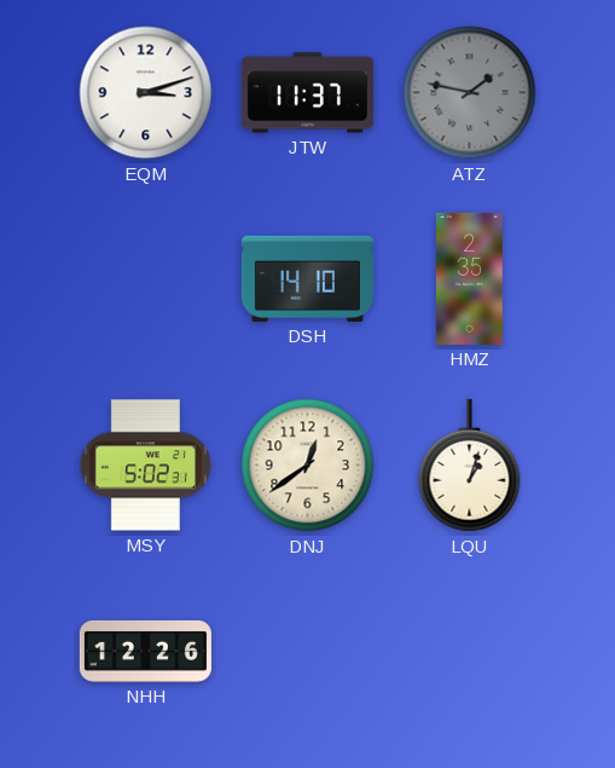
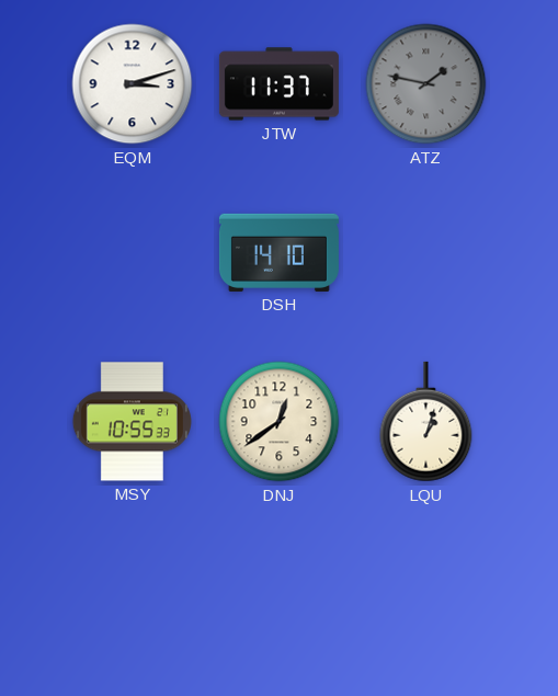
HMZ: 2:35 -> none
MSY: 5:02 -> 10:55
NHH: 12:26 -> none
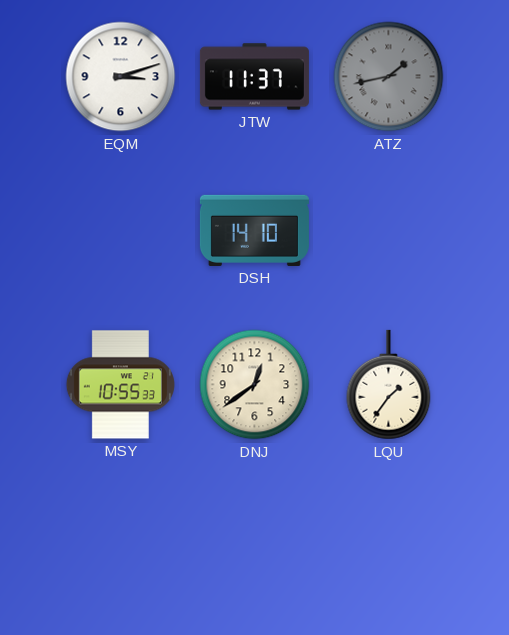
ATZ: 1:47 -> 1:43
LQU: 1:03 -> 1:36
